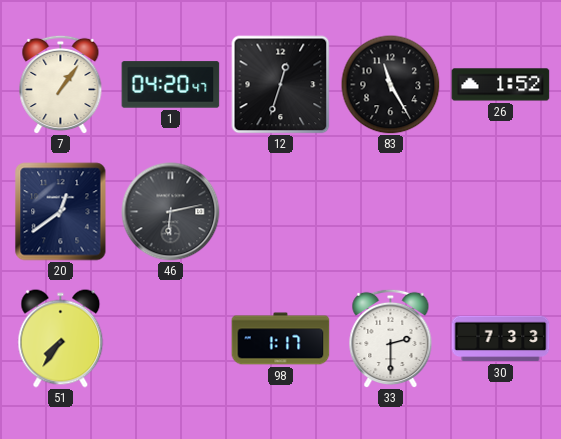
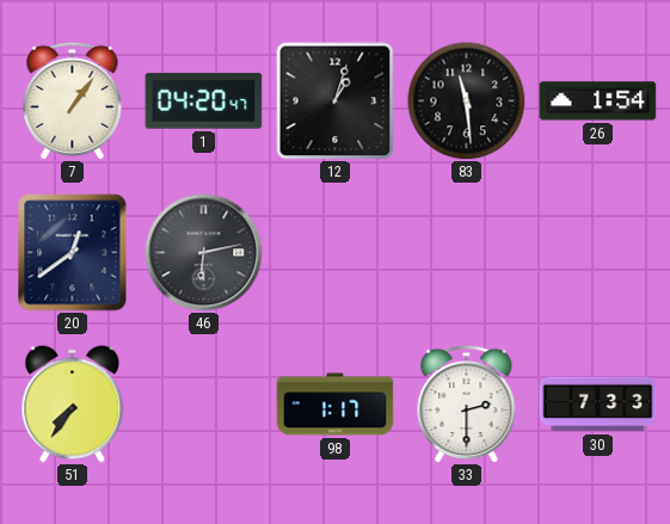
12: 12:33 -> 1:03
83: 11:25 -> 11:29
26: 1:52 -> 1:54
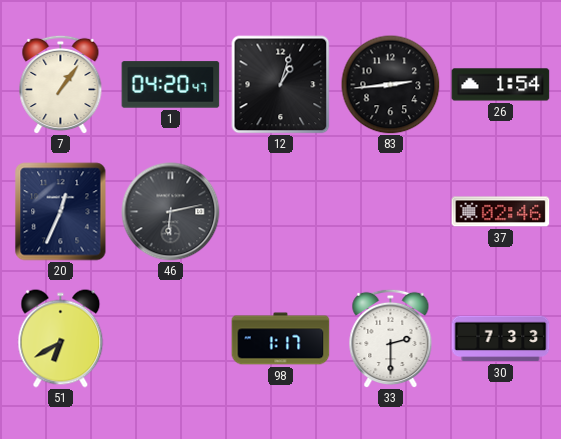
83: 11:29 -> 2:44
20: 12:39 -> 12:34
37: none -> 02:46
51: 7:36 -> 6:40
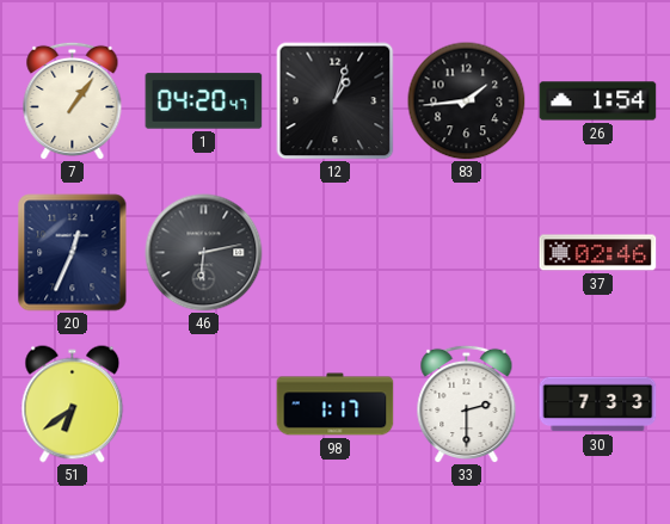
83: 2:44 -> 1:44
51: 6:40 -> 6:39
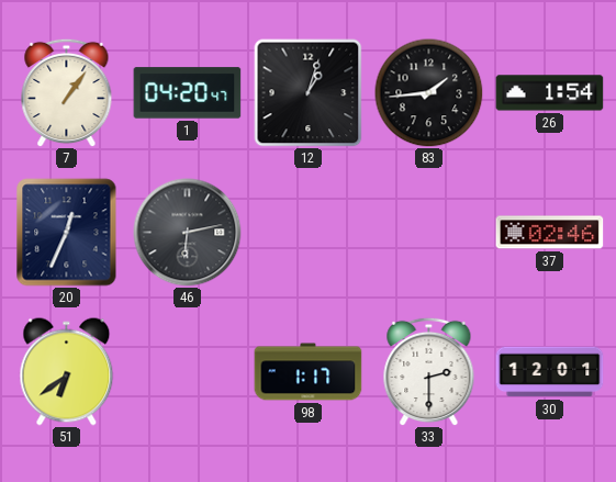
30: 7:33 -> 12:01
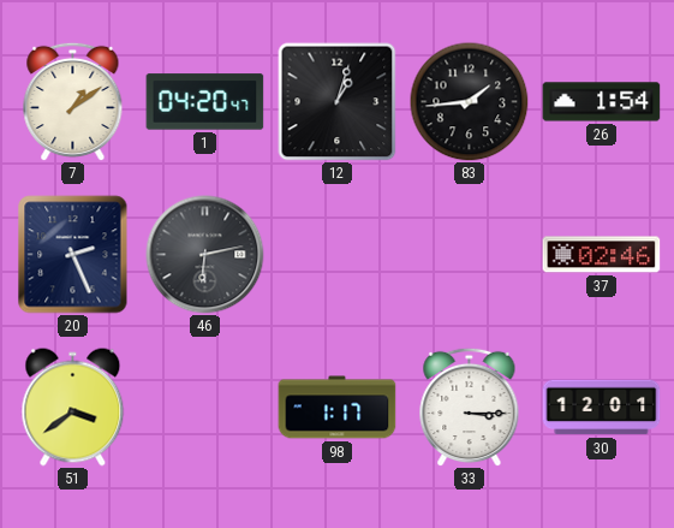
7: 1:06 -> 1:09
20: 12:34 -> 2:26
51: 6:39 -> 3:39
33: 2:30 -> 3:15
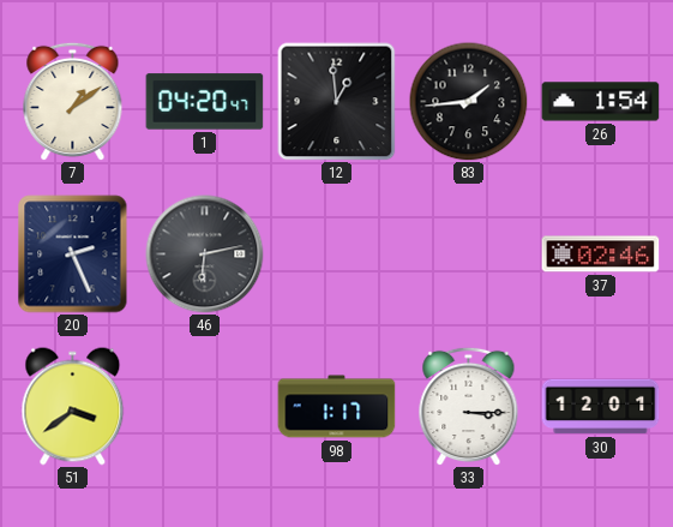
12: 1:03 -> 12:59
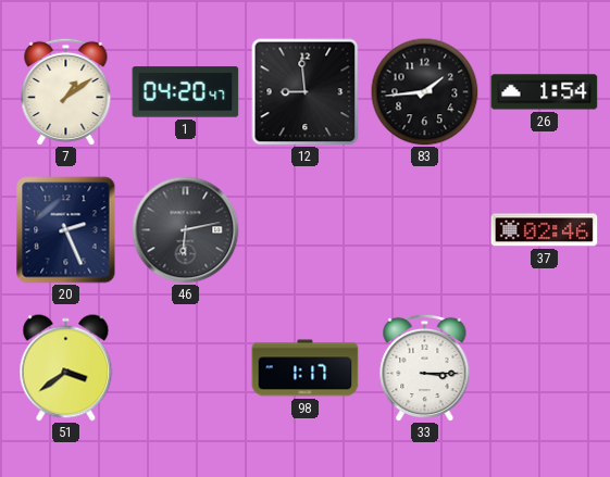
12: 12:59 -> 8:59
30: 12:01 -> none
